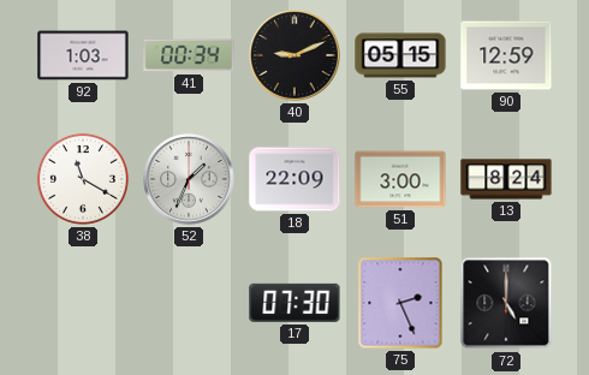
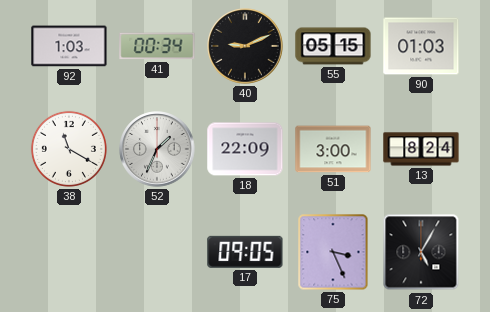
90: 12:59 -> 01:03
17: 07:30 -> 09:05
75: 2:26 -> 3:26
72: 5:00 -> 5:05
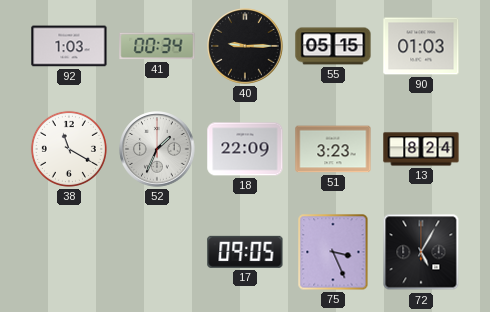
40: 9:11 -> 9:15
51: 3:00 -> 3:23
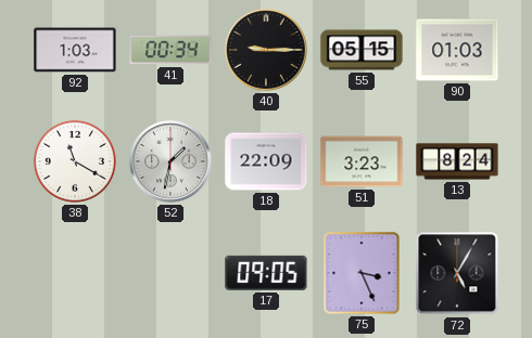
52: 1:34 -> 1:32
